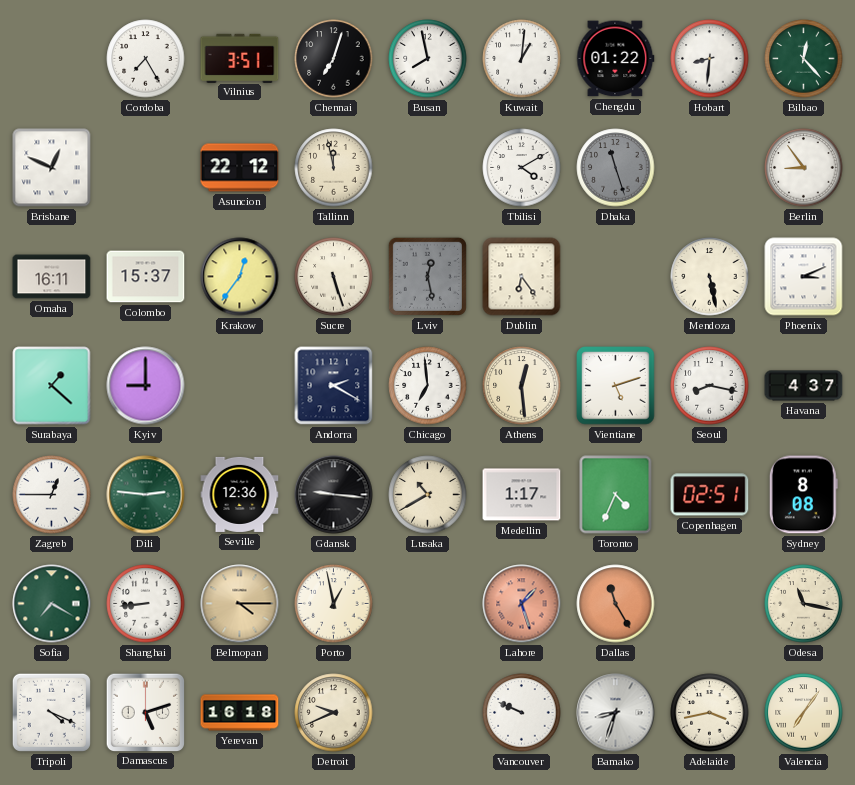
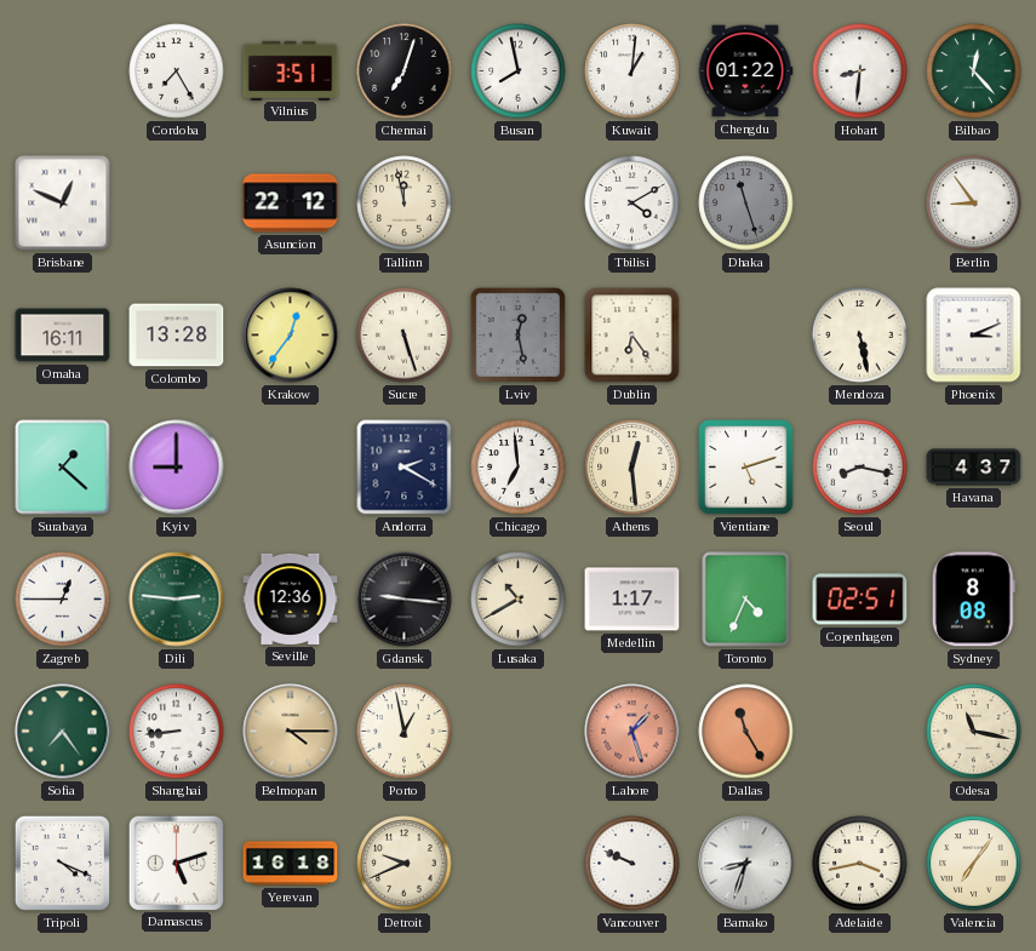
Colombo: 15:37 -> 13:28
Sofia: 7:20 -> 7:24
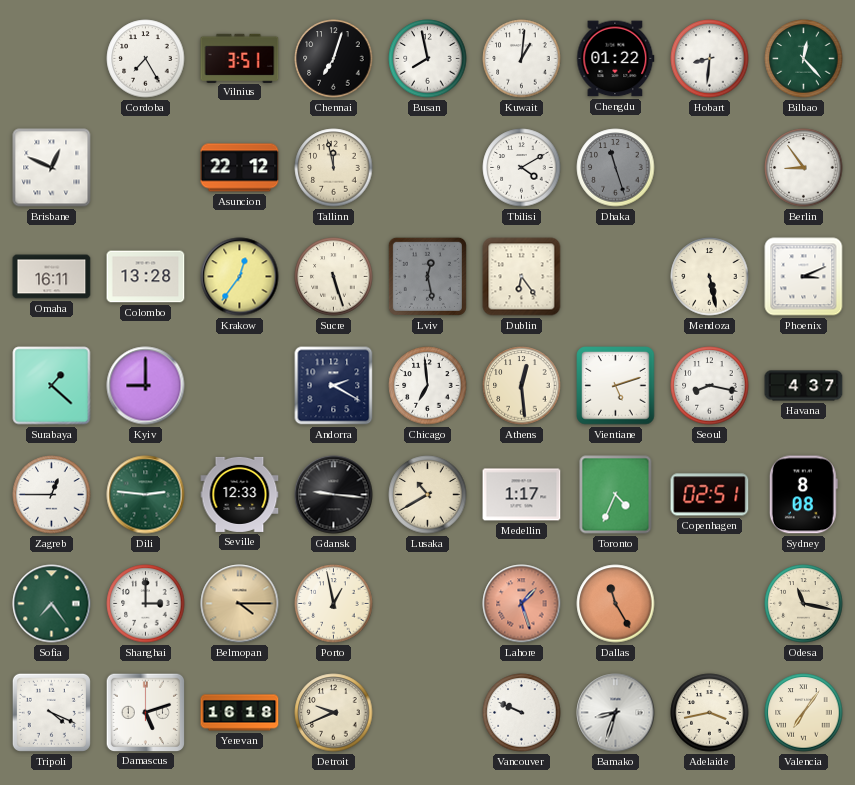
Seville: 12:36 -> 12:33
Shanghai: 8:44 -> 3:00
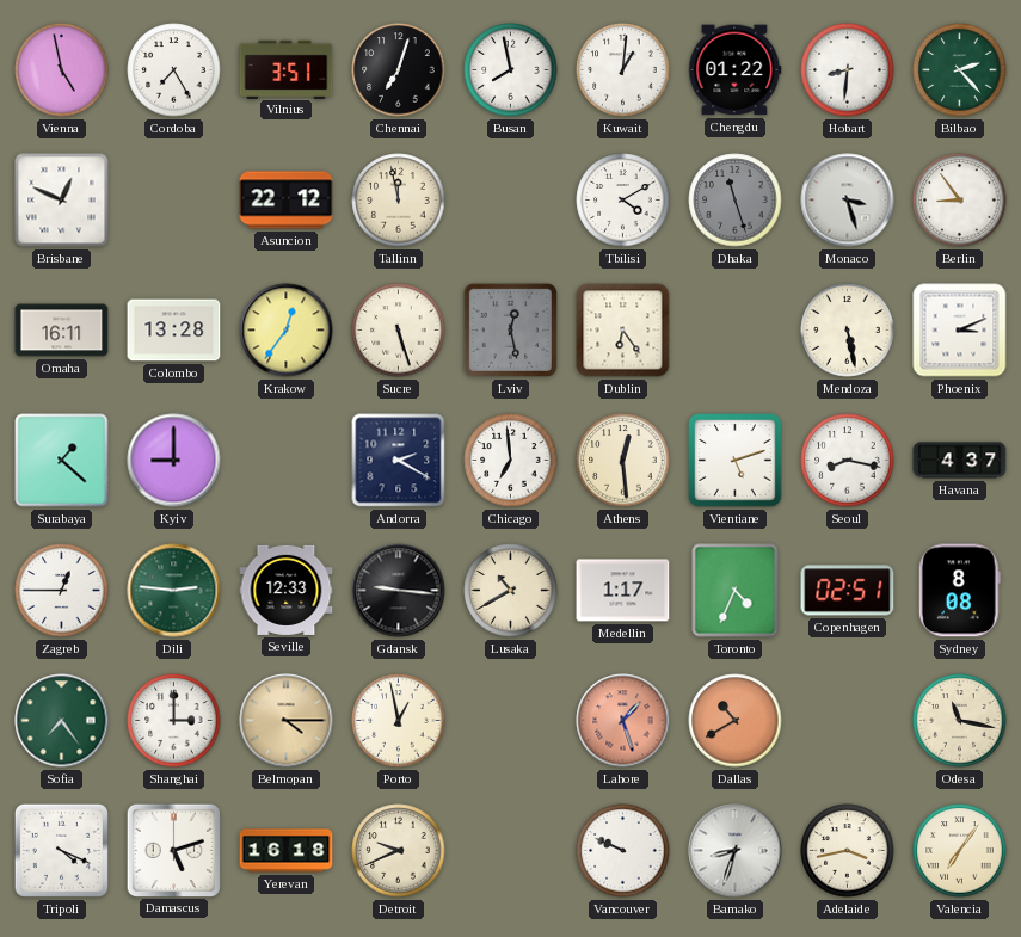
Vienna: none -> 4:58
Bilbao: 12:23 -> 2:23
Monaco: none -> 3:27
Dallas: 11:25 -> 10:40
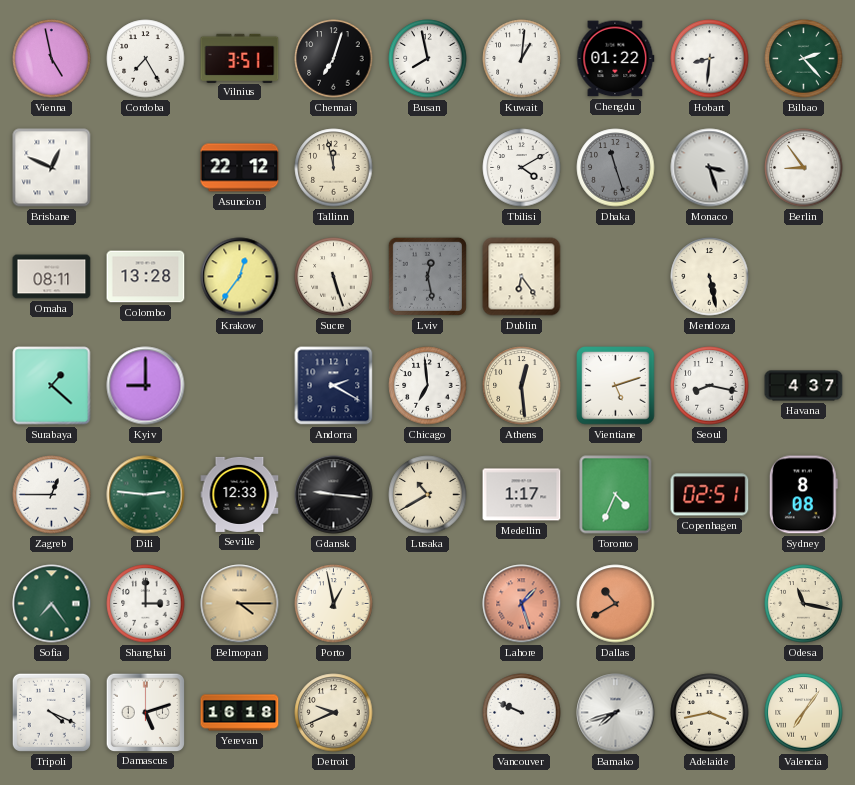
Omaha: 16:11 -> 08:11
Phoenix: 3:11 -> none
Bamako: 8:33 -> 7:42
